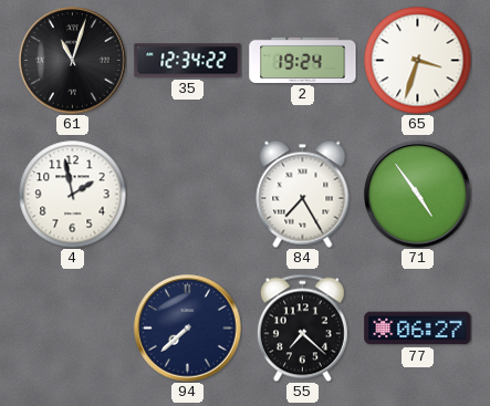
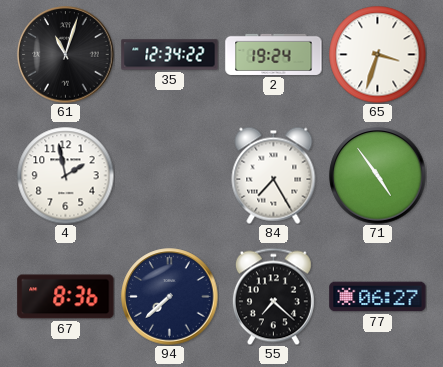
67: none -> 8:36
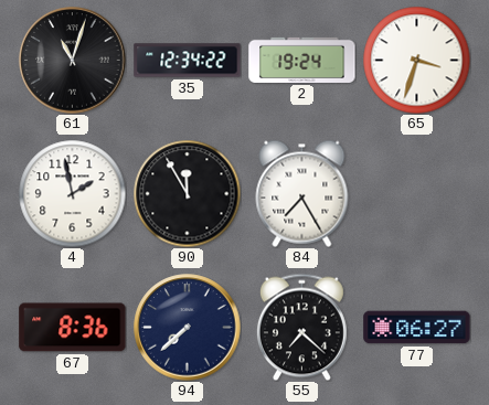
90: none -> 11:55
71: 4:54 -> none
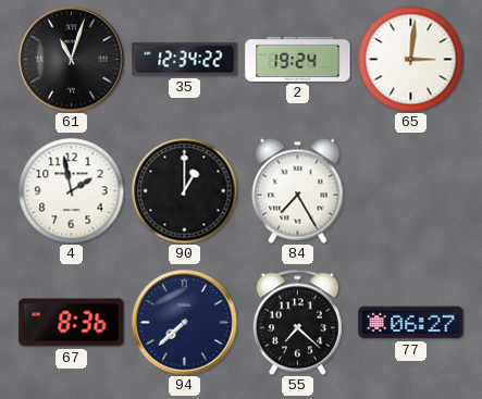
65: 3:33 -> 3:01
90: 11:55 -> 1:00
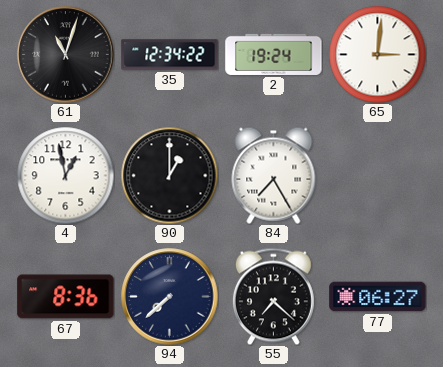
4: 1:58 -> 12:58
